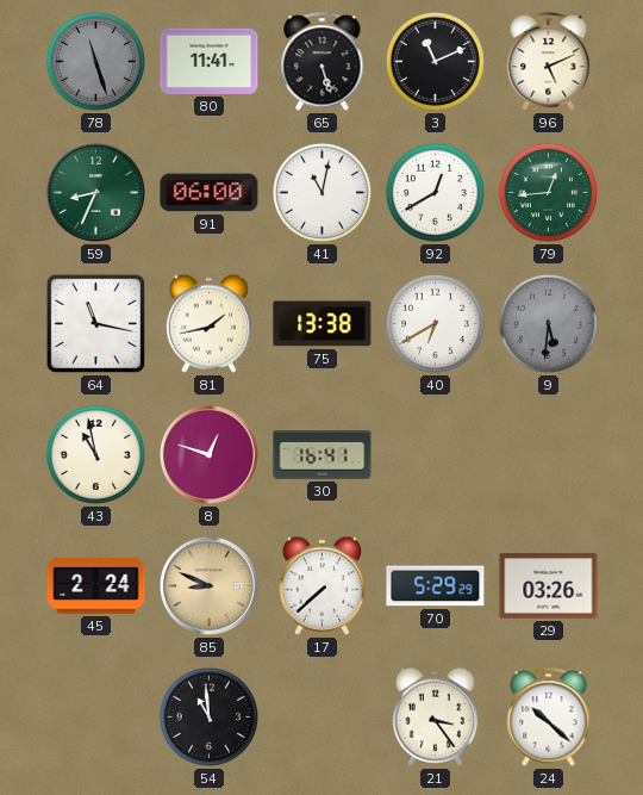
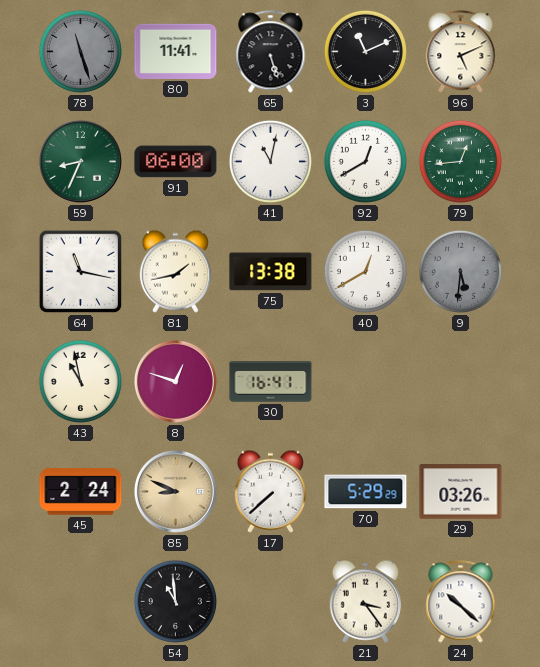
40: 6:40 -> 12:40
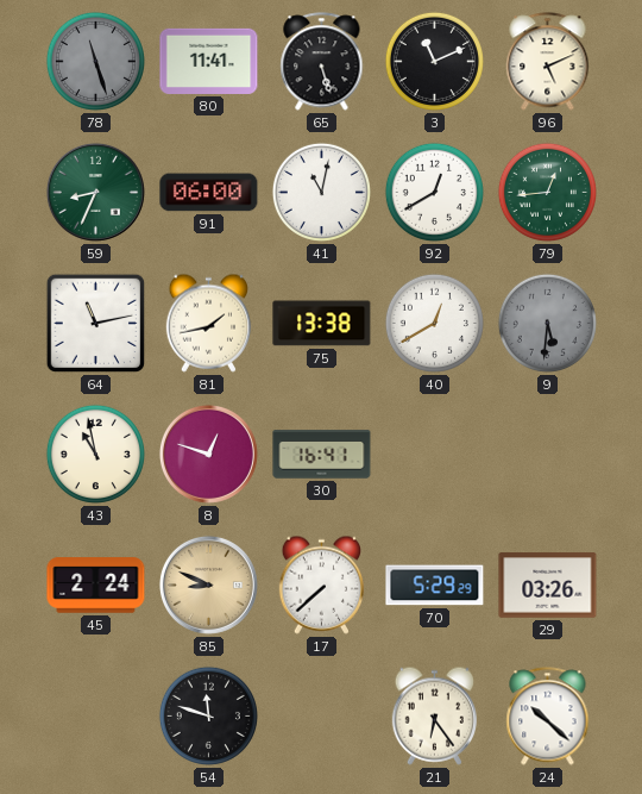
64: 11:17 -> 11:13
54: 10:59 -> 11:48
21: 3:24 -> 6:24
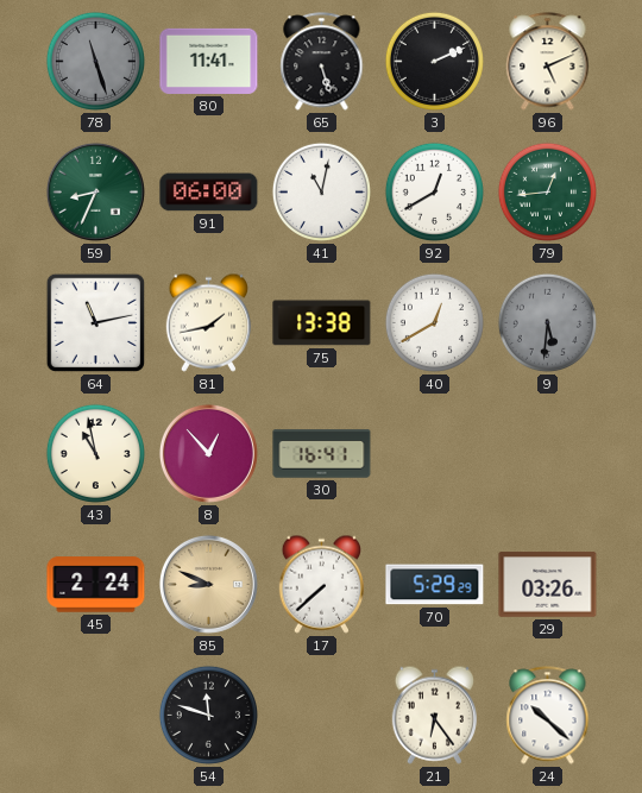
3: 11:11 -> 2:11
8: 12:48 -> 12:53
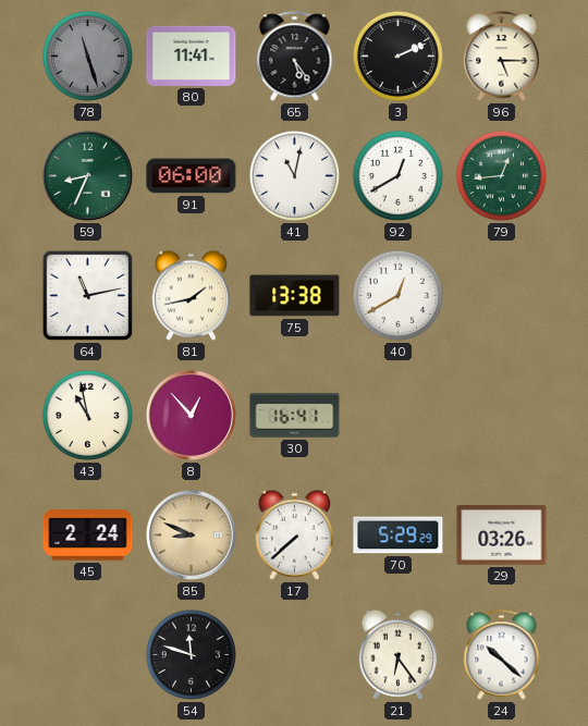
65: 5:27 -> 5:24
96: 5:11 -> 5:15
9: 5:31 -> none
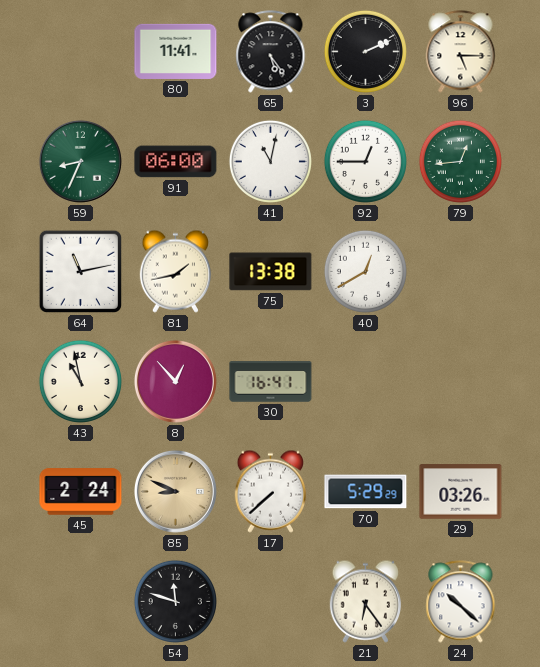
78: 11:27 -> none
92: 12:40 -> 12:45
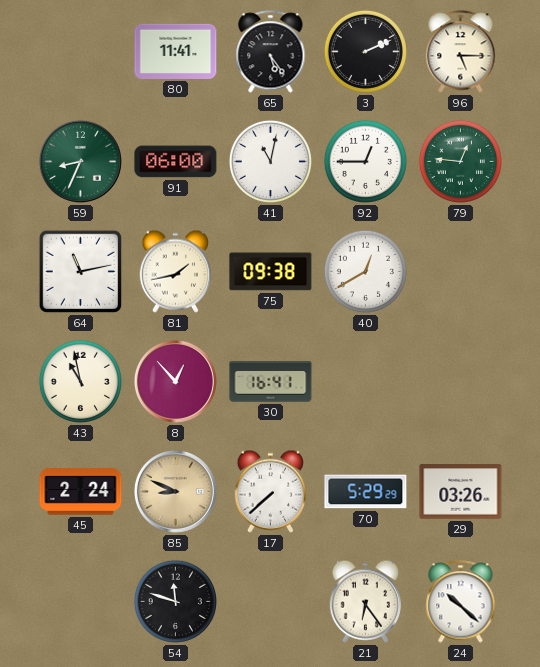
79: 12:44 -> 12:46
75: 13:38 -> 09:38
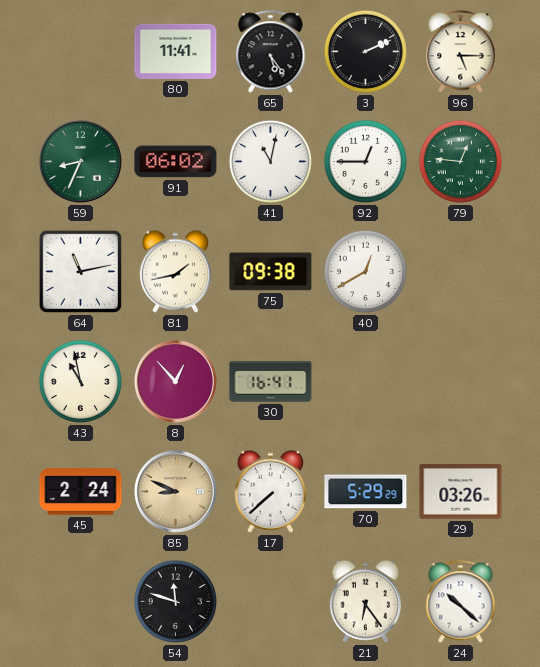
91: 06:00 -> 06:02
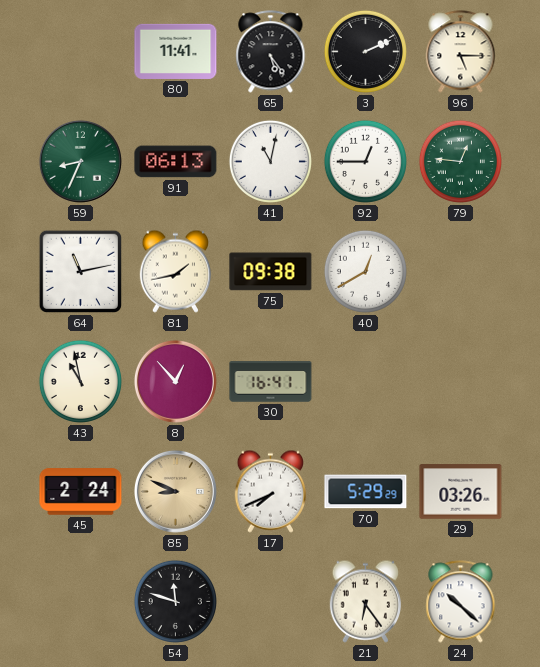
91: 06:02 -> 06:13
17: 7:38 -> 7:41
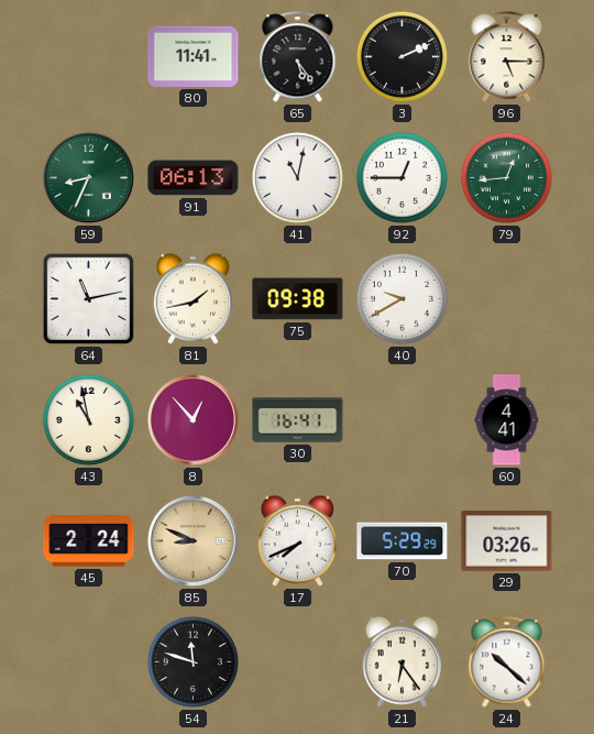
79: 12:46 -> 12:44
40: 12:40 -> 9:40
60: none -> 4:41
